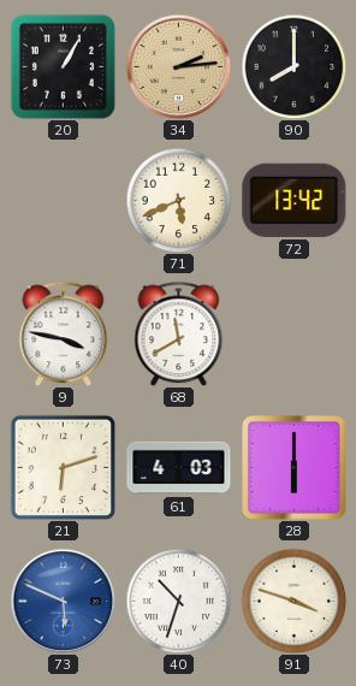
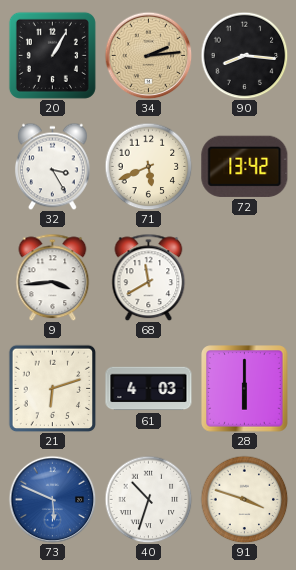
90: 8:00 -> 8:16
32: none -> 3:25
9: 3:47 -> 3:44
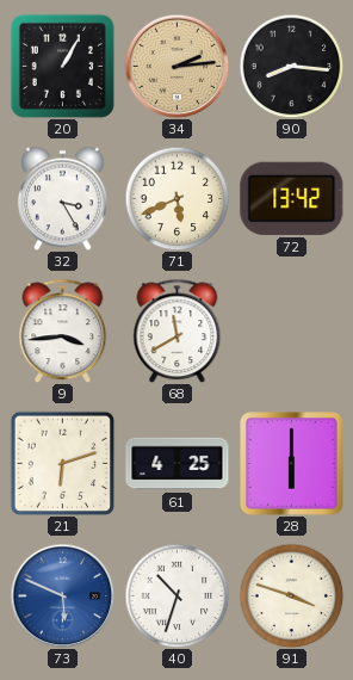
61: 4:03 -> 4:25
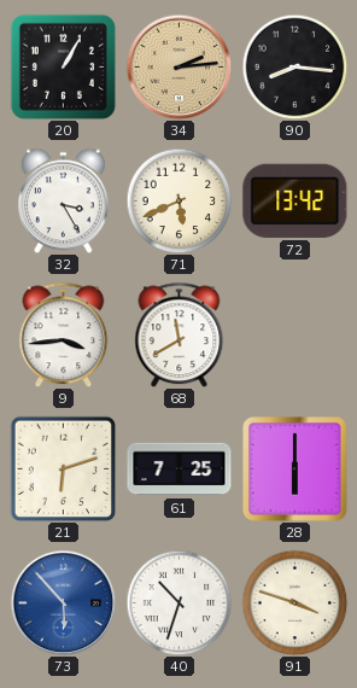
61: 4:25 -> 7:25
73: 5:49 -> 5:53
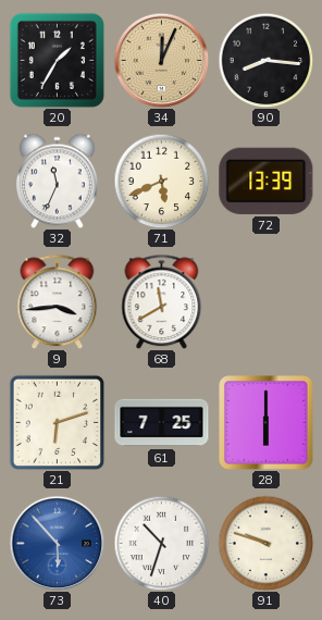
20: 1:05 -> 1:35
34: 2:14 -> 12:04
32: 3:25 -> 11:34
72: 13:42 -> 13:39
91: 3:48 -> 9:48
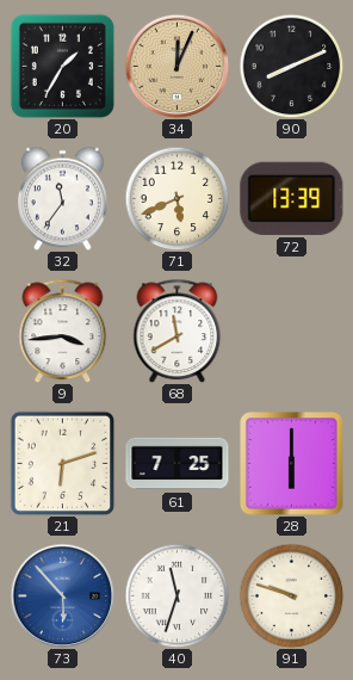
90: 8:16 -> 8:11
32: 11:34 -> 11:36
40: 10:33 -> 11:33
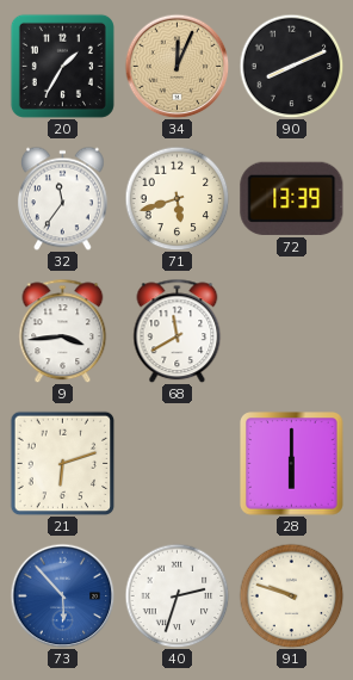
71: 5:41 -> 5:42
61: 7:25 -> none
40: 11:33 -> 2:33
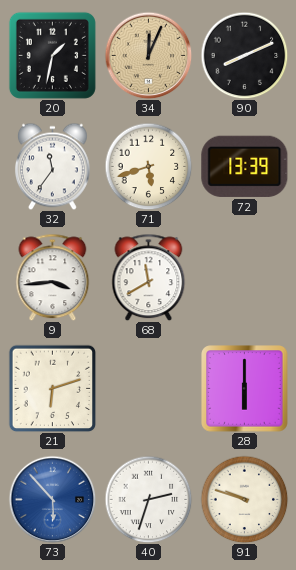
20: 1:35 -> 1:32
